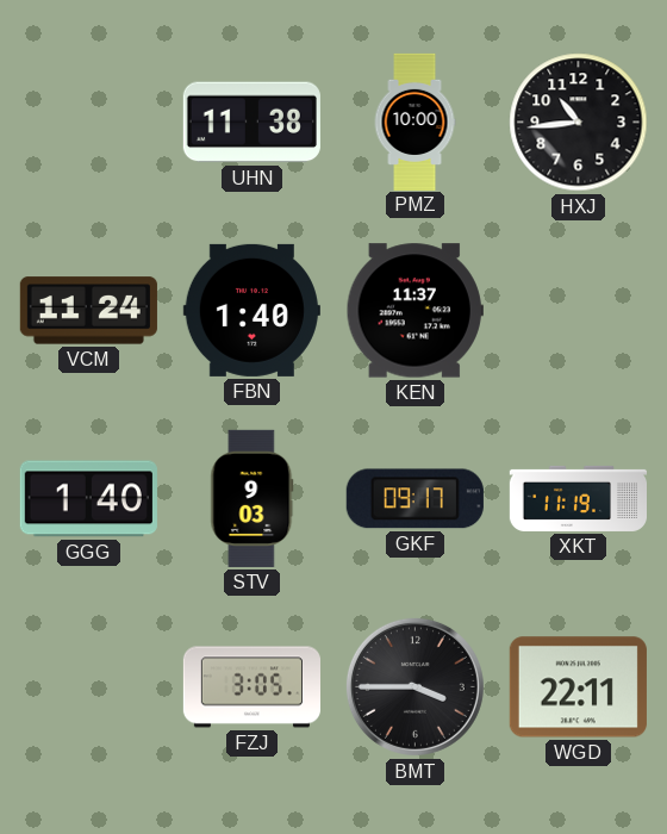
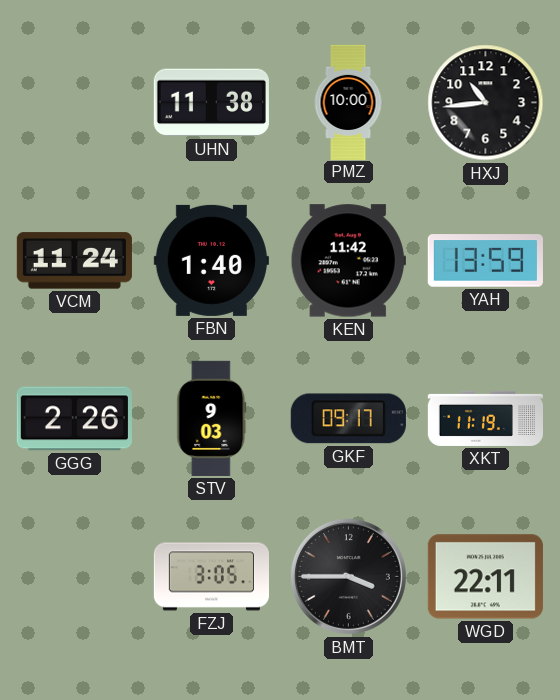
KEN: 11:37 -> 11:42
YAH: none -> 13:59
GGG: 1:40 -> 2:26
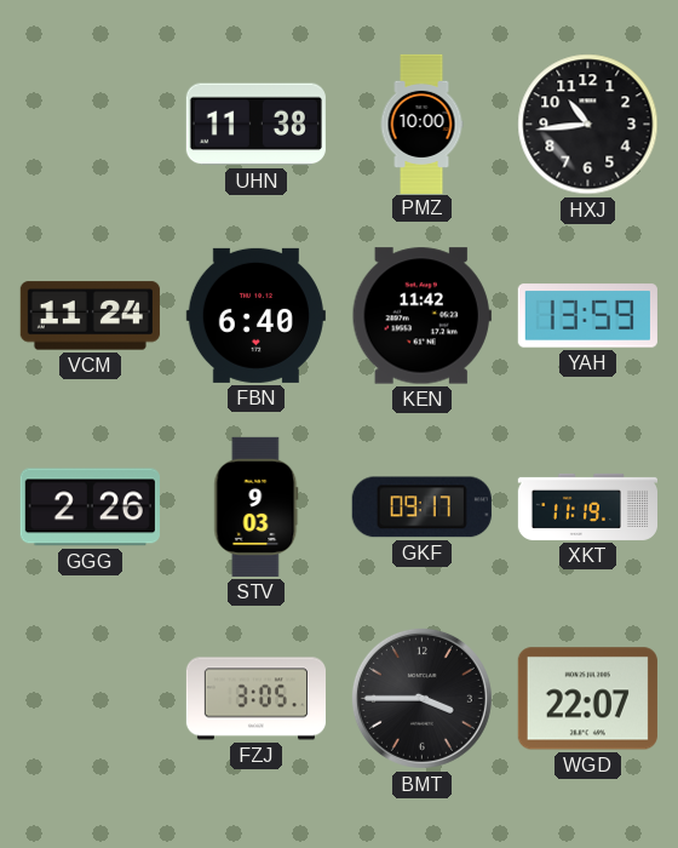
FBN: 1:40 -> 6:40
WGD: 22:11 -> 22:07
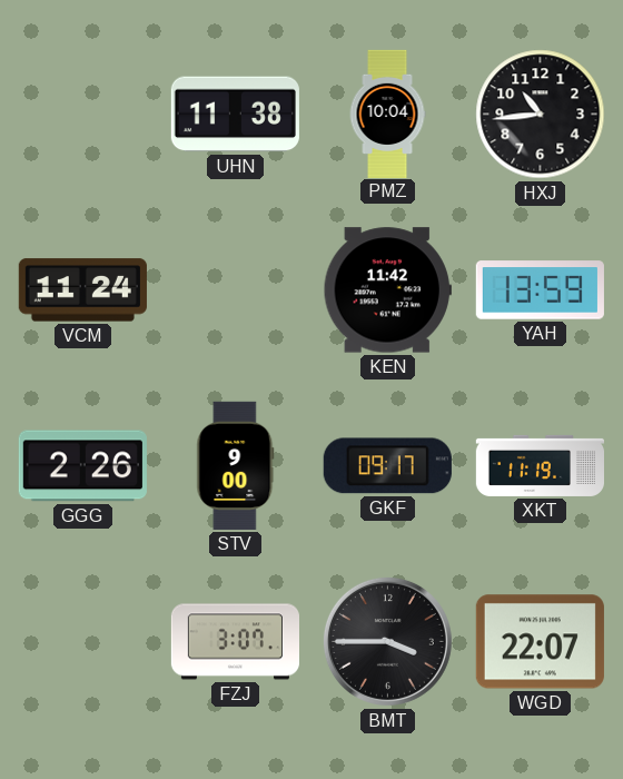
PMZ: 10:00 -> 10:04
FBN: 6:40 -> none
STV: 9:03 -> 9:00
FZJ: 3:05 -> 3:07
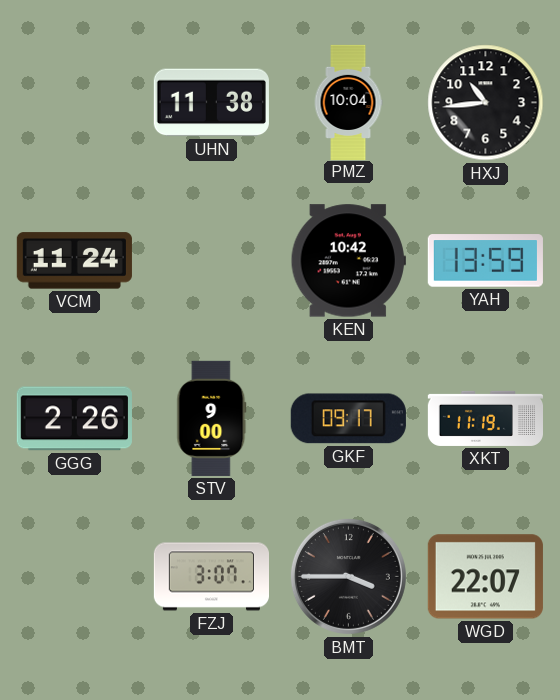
KEN: 11:42 -> 10:42
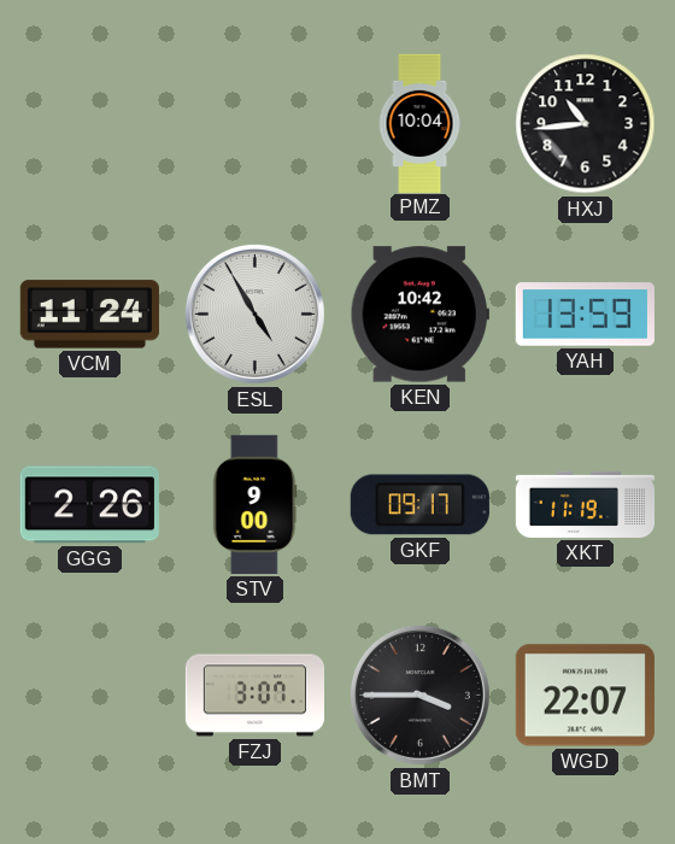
UHN: 11:38 -> none
ESL: none -> 4:55
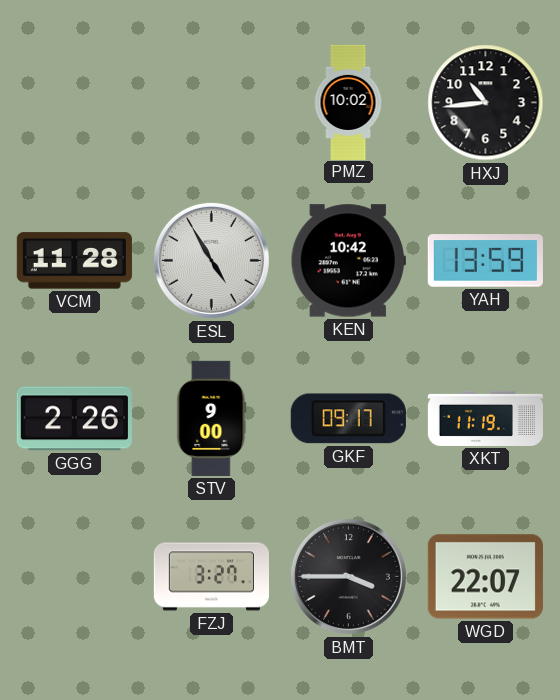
PMZ: 10:04 -> 10:02
VCM: 11:24 -> 11:28
FZJ: 3:07 -> 3:27
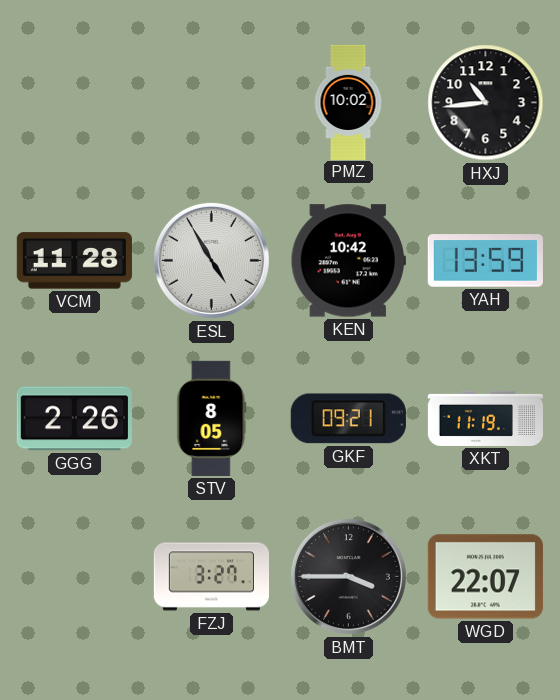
STV: 9:00 -> 8:05
GKF: 09:17 -> 09:21
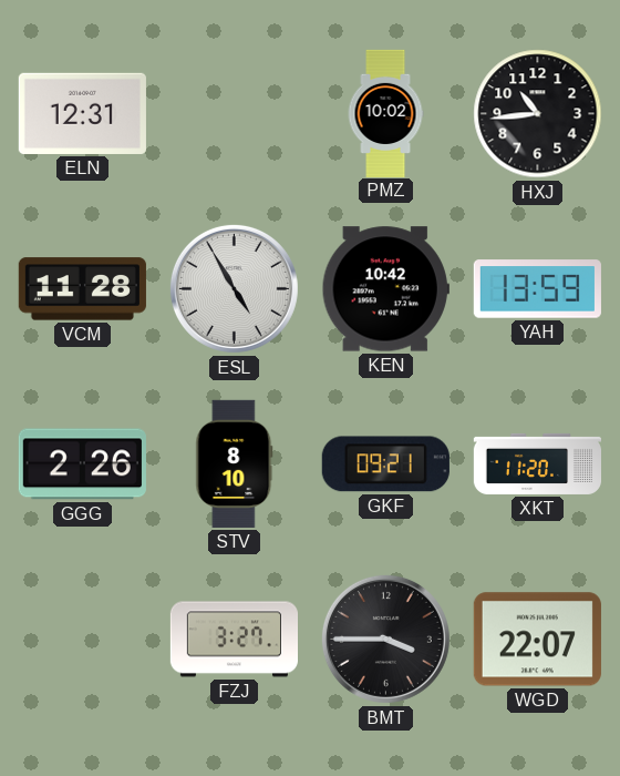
ELN: none -> 12:31
STV: 8:05 -> 8:10
XKT: 11:19 -> 11:20
